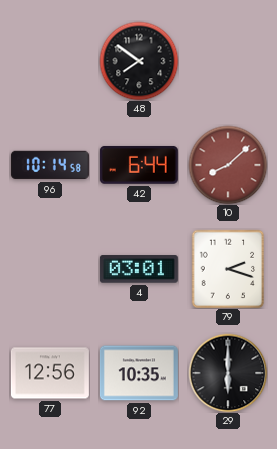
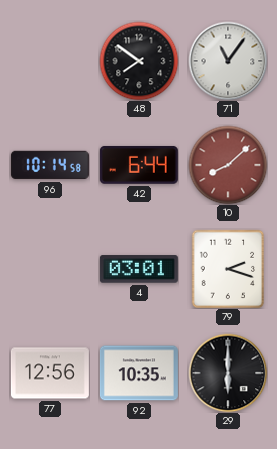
71: none -> 11:06
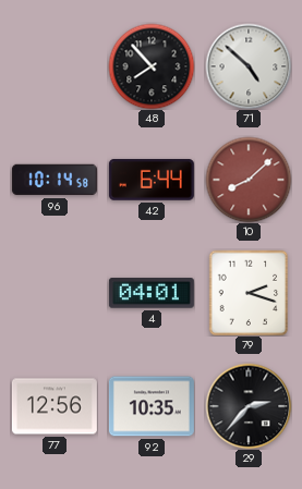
48: 7:51 -> 7:53
71: 11:06 -> 4:52
4: 03:01 -> 04:01
29: 6:00 -> 2:37
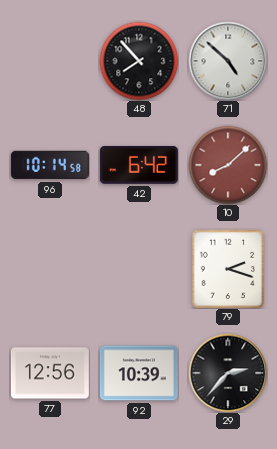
42: 6:44 -> 6:42
4: 04:01 -> none
92: 10:35 -> 10:39
